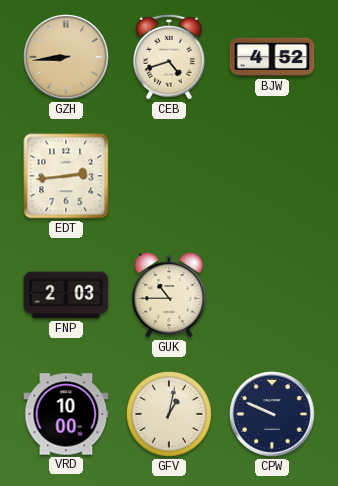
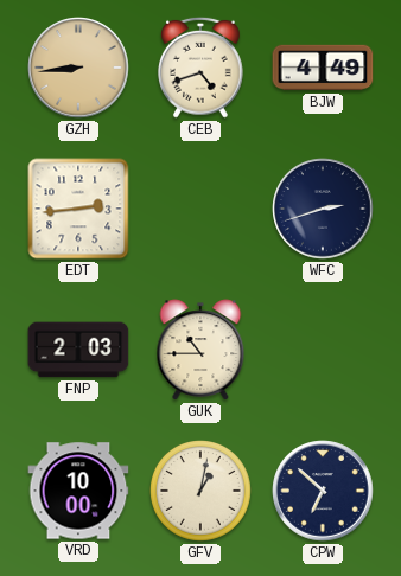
BJW: 4:52 -> 4:49
WFC: none -> 2:42
CPW: 9:49 -> 6:52
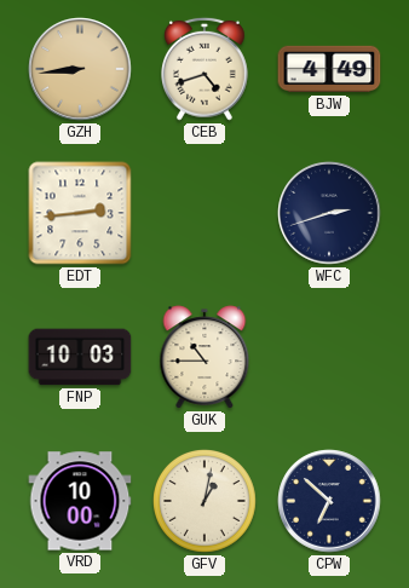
FNP: 2:03 -> 10:03
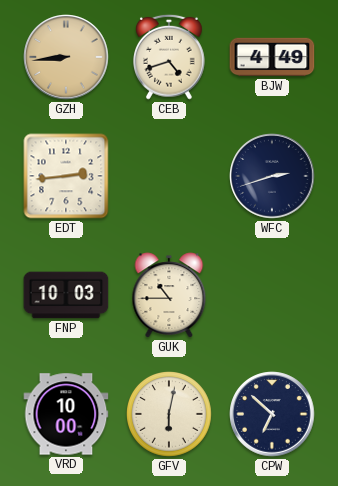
GFV: 1:02 -> 6:02
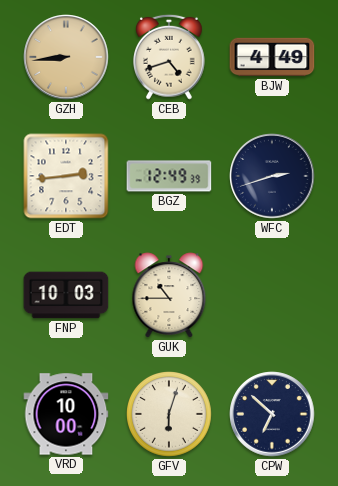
BGZ: none -> 12:49
GFV: 6:02 -> 6:03
